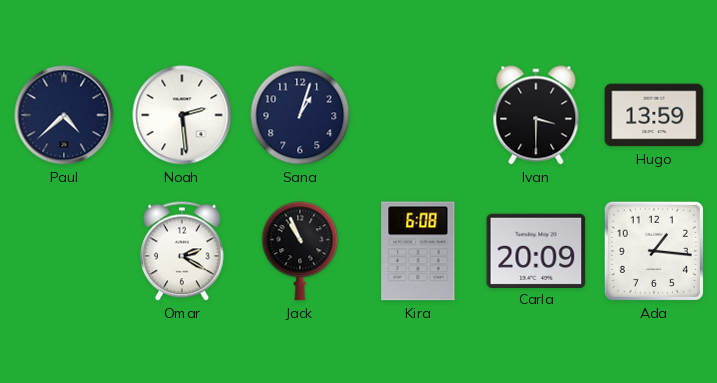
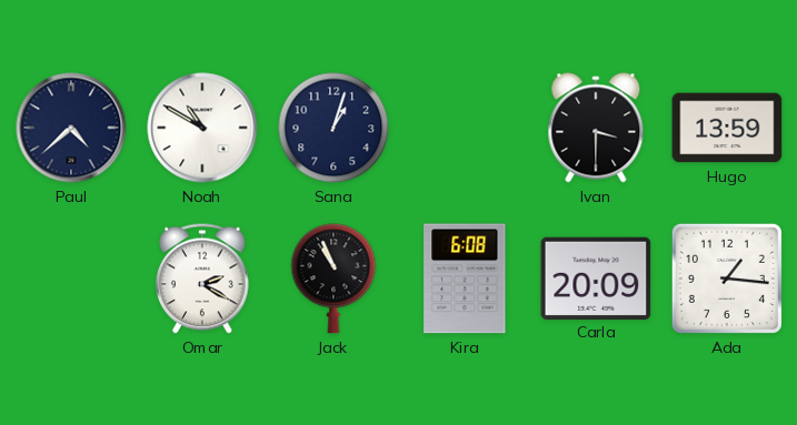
Noah: 2:29 -> 10:50
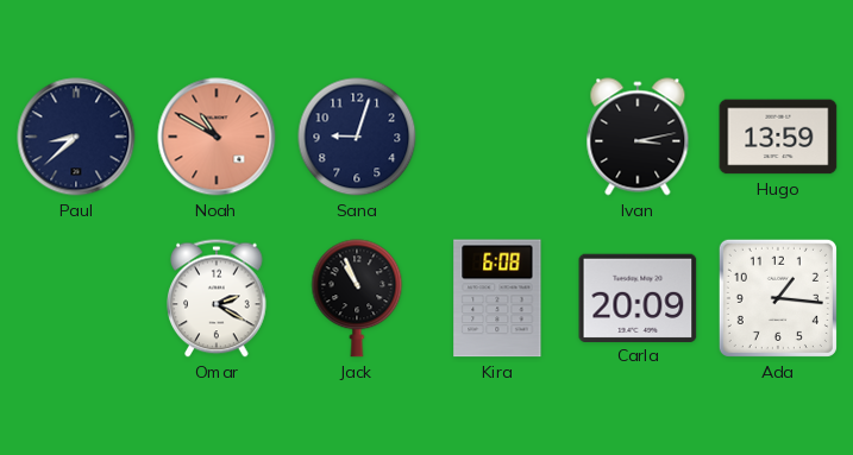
Paul: 4:38 -> 8:38
Noah dial: white -> salmon
Sana: 1:03 -> 9:03
Ivan: 3:30 -> 3:13
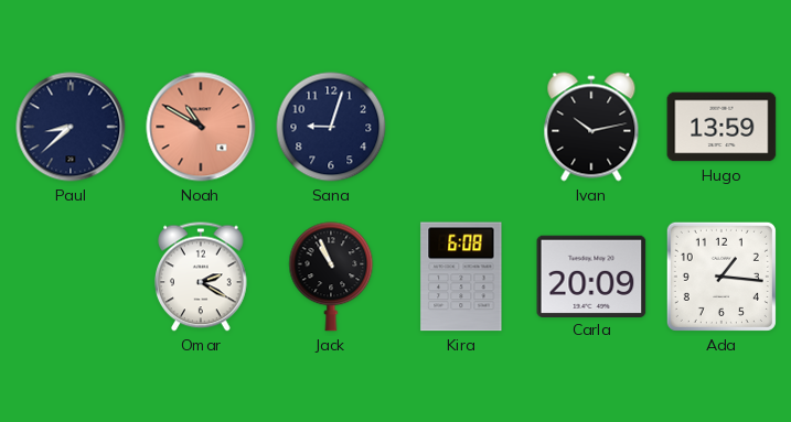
Ivan: 3:13 -> 10:13
